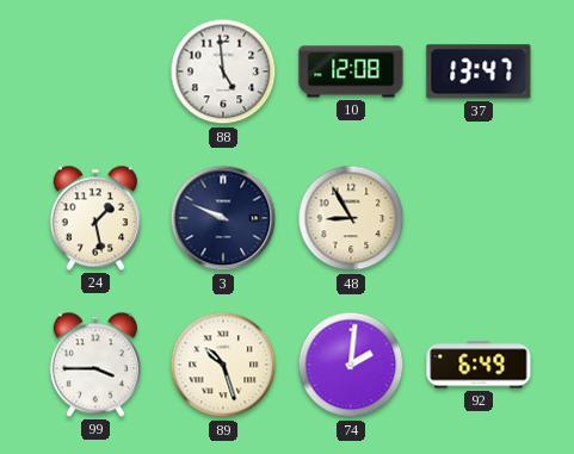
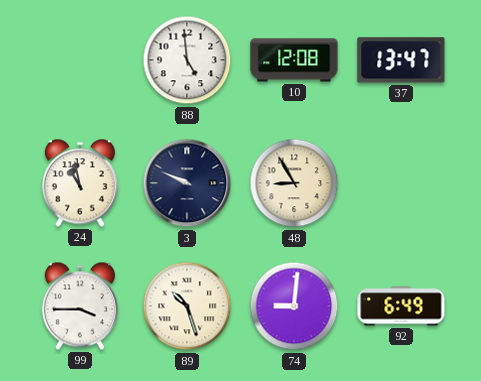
24: 1:28 -> 10:58
74: 2:01 -> 9:01
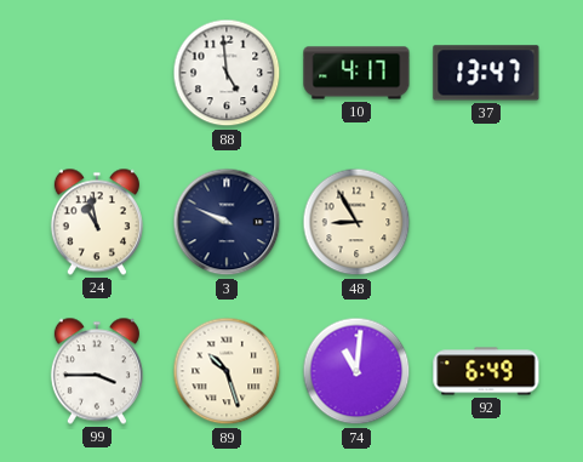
10: 12:08 -> 4:17
74: 9:01 -> 11:01
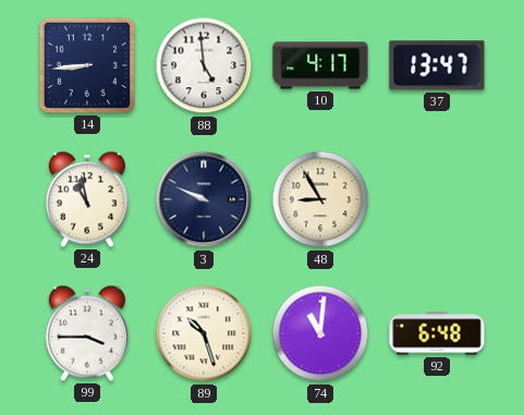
14: none -> 8:44
92: 6:49 -> 6:48
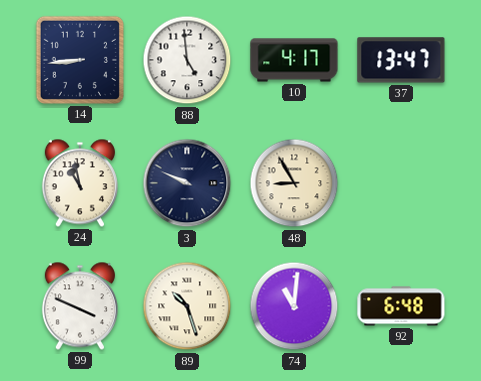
99: 3:45 -> 3:49
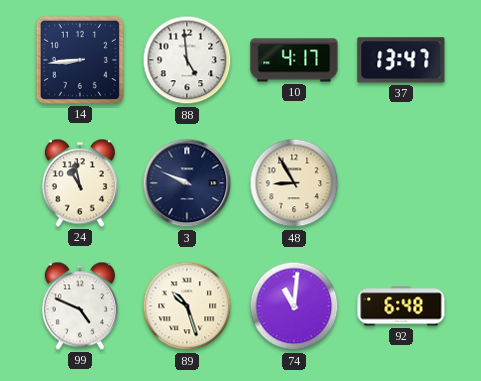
99: 3:49 -> 4:49
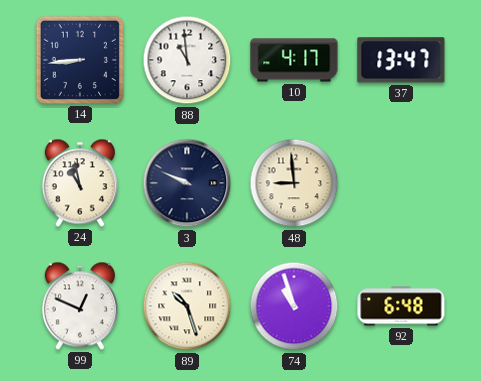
88: 4:59 -> 10:59
48: 8:55 -> 8:59
99: 4:49 -> 12:49
74: 11:01 -> 10:57
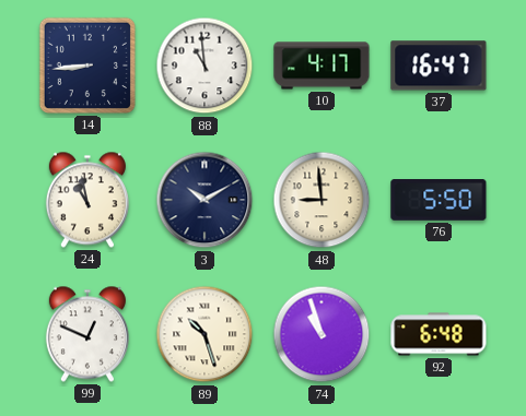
37: 13:47 -> 16:47
3: 9:49 -> 10:10
76: none -> 5:50
